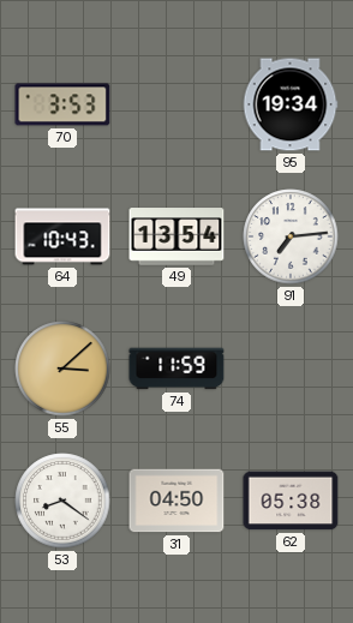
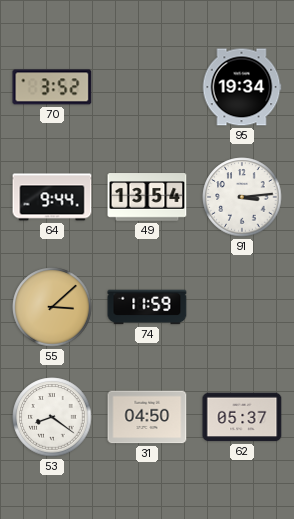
70: 3:53 -> 3:52
64: 10:43 -> 9:44
91: 7:14 -> 3:14
62: 05:38 -> 05:37
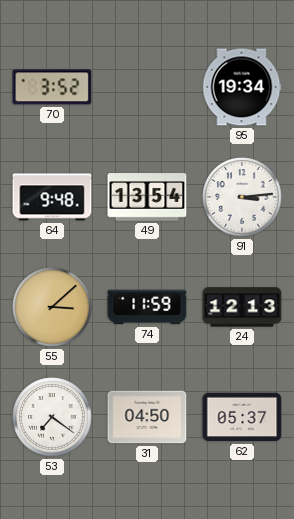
64: 9:44 -> 9:48
24: none -> 12:13
53: 8:21 -> 7:21
